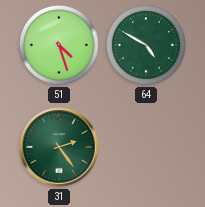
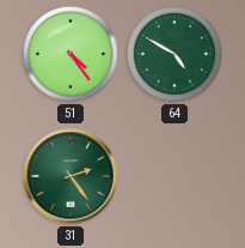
51: 4:27 -> 4:24
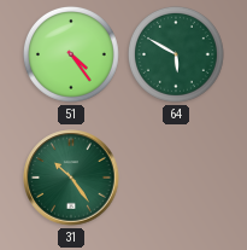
64: 4:50 -> 5:50
31: 2:24 -> 10:24
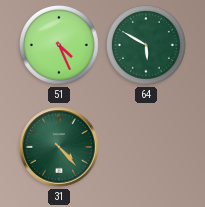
51: 4:24 -> 4:26
31: 10:24 -> 4:23
